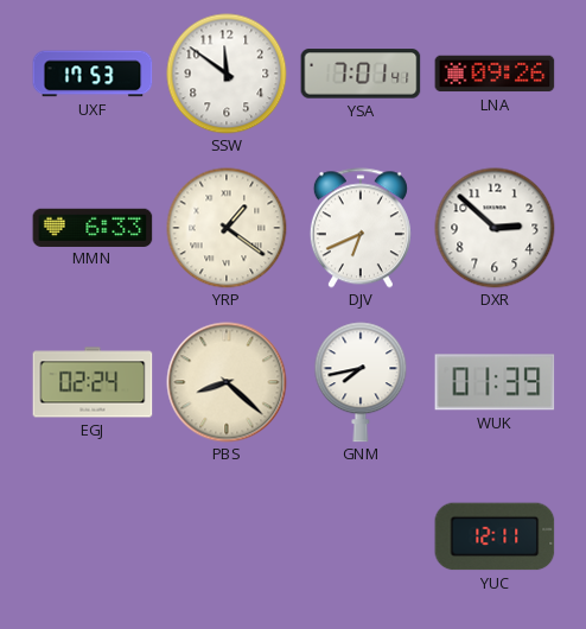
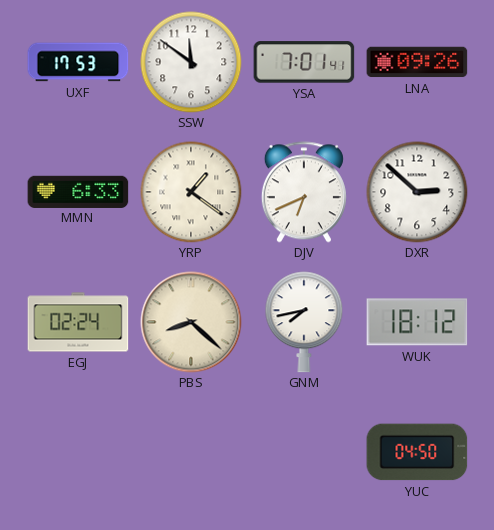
WUK: 01:39 -> 18:12
YUC: 12:11 -> 04:50
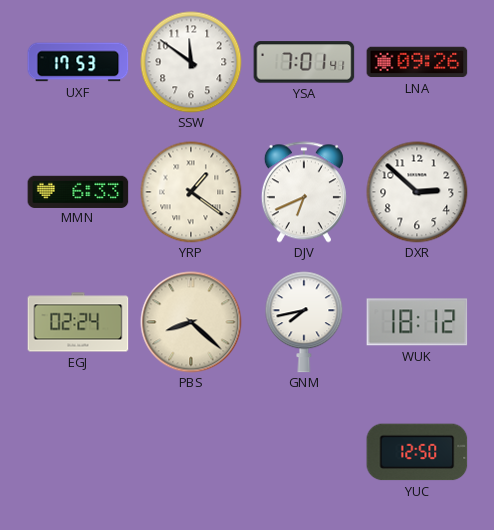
YUC: 04:50 -> 12:50
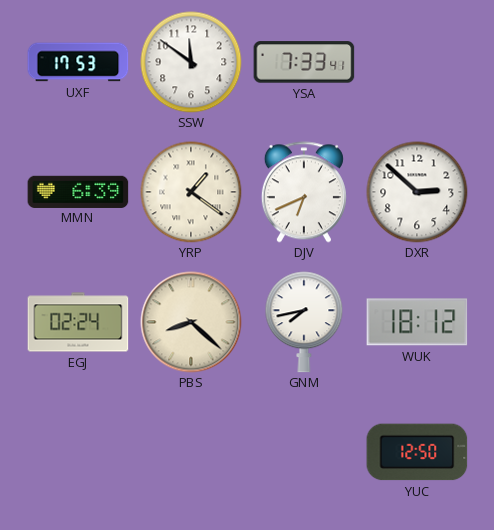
YSA: 7:01 -> 7:33
LNA: 09:26 -> none
MMN: 6:33 -> 6:39
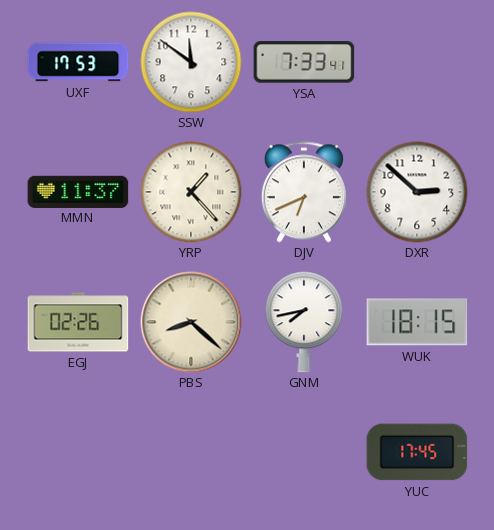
MMN: 6:39 -> 11:37
YRP: 1:21 -> 1:23
EGJ: 02:24 -> 02:26
WUK: 18:12 -> 18:15
YUC: 12:50 -> 17:45
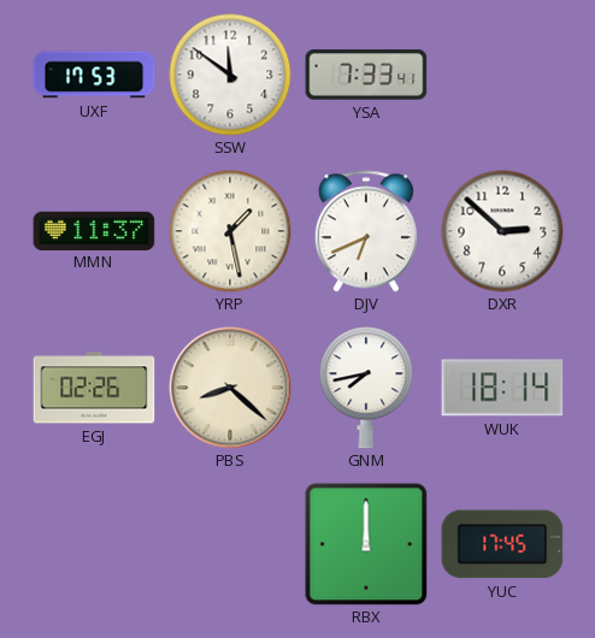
YRP: 1:23 -> 1:28
WUK: 18:15 -> 18:14
RBX: none -> 12:00
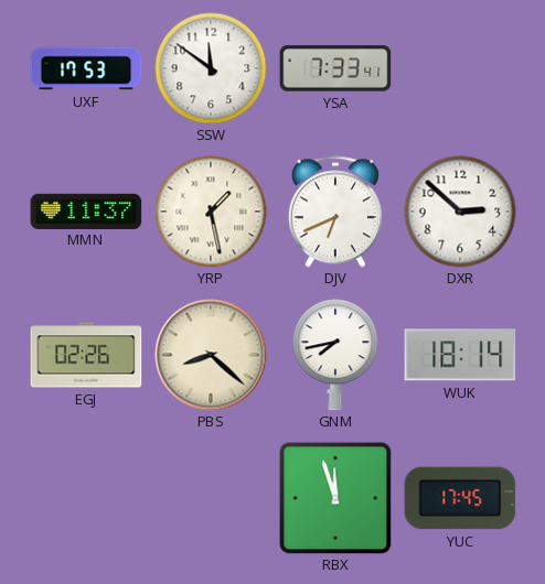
RBX: 12:00 -> 11:57
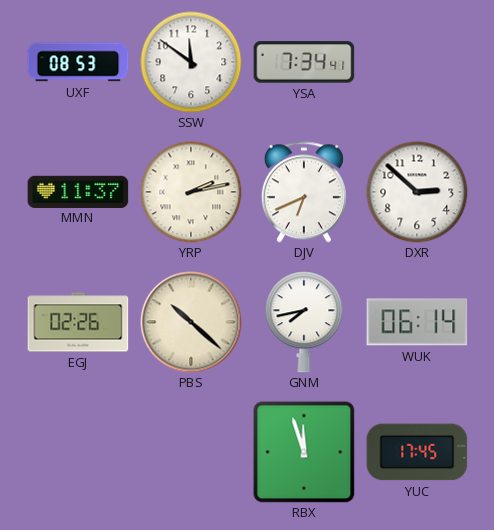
UXF: 17:53 -> 08:53
YSA: 7:33 -> 7:34
YRP: 1:28 -> 2:13
PBS: 8:22 -> 10:22
WUK: 18:14 -> 06:14
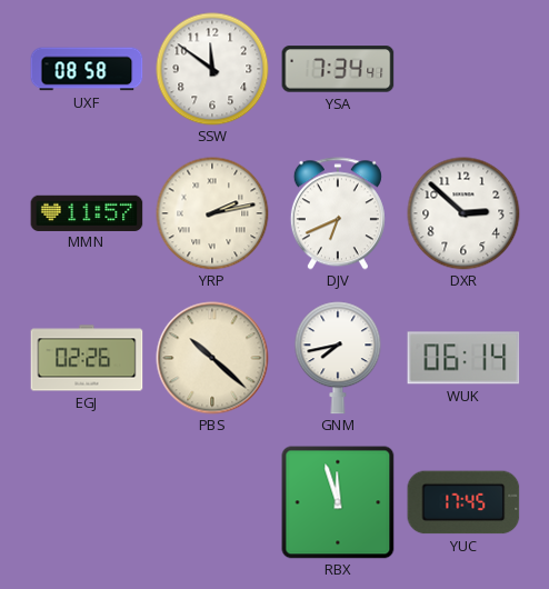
UXF: 08:53 -> 08:58
MMN: 11:37 -> 11:57
